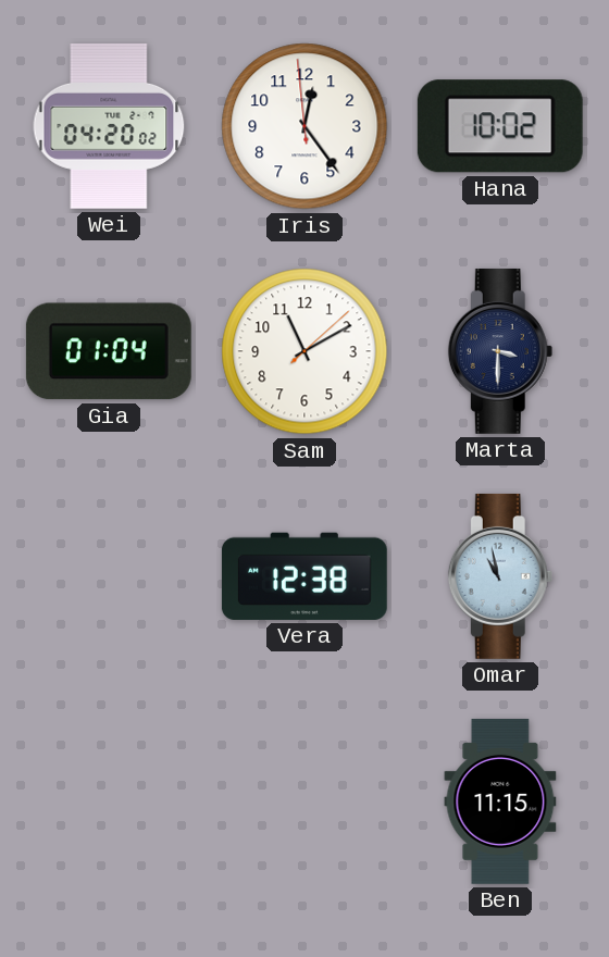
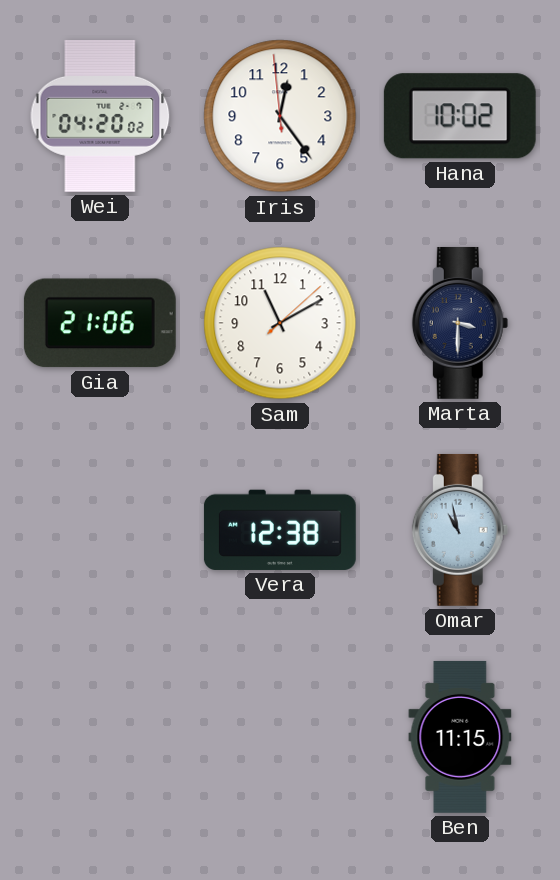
Gia: 01:04 -> 21:06
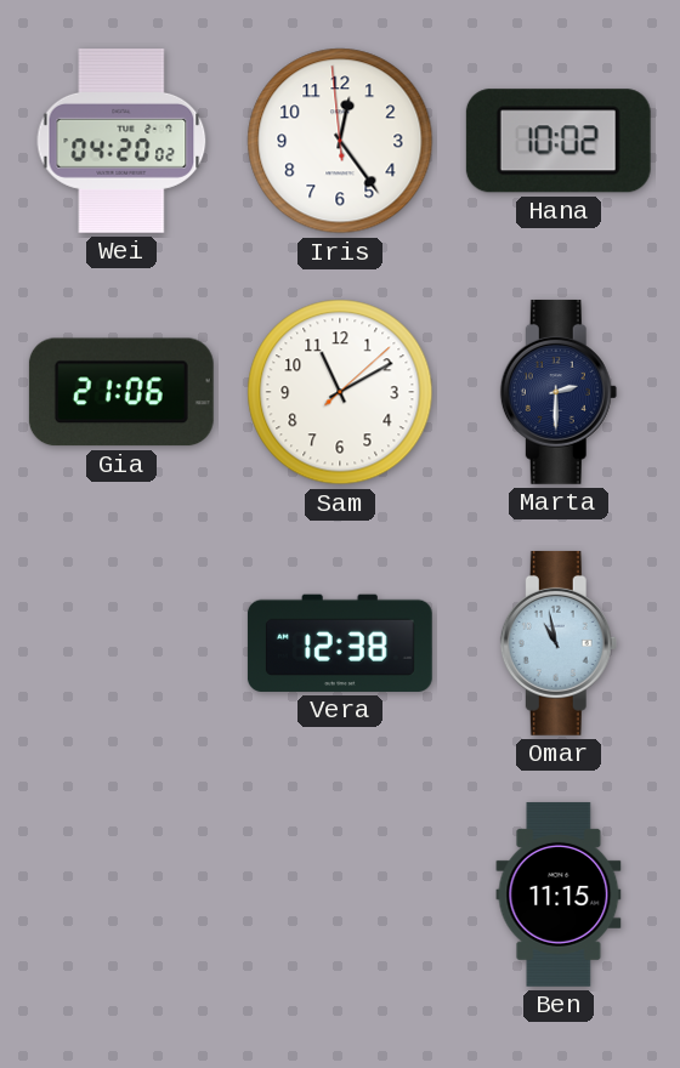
Marta: 3:30 -> 2:30
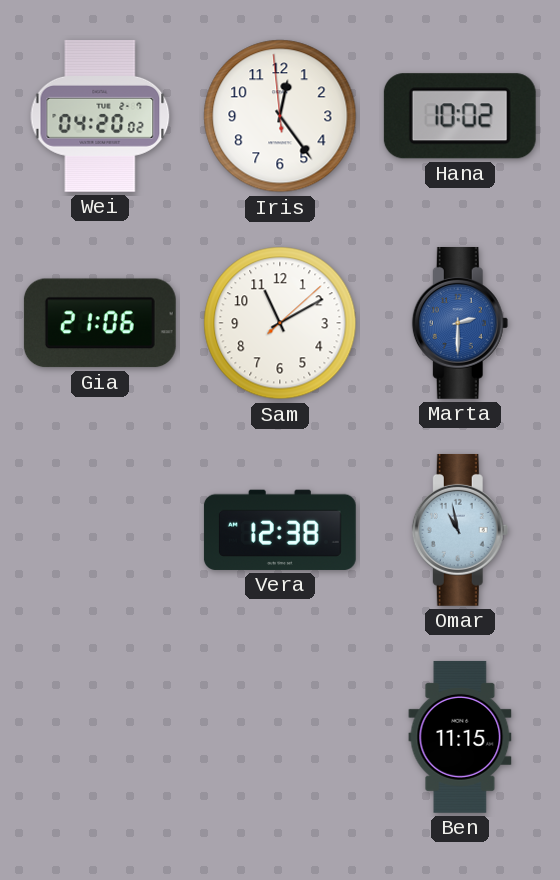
Marta dial: navy -> blue
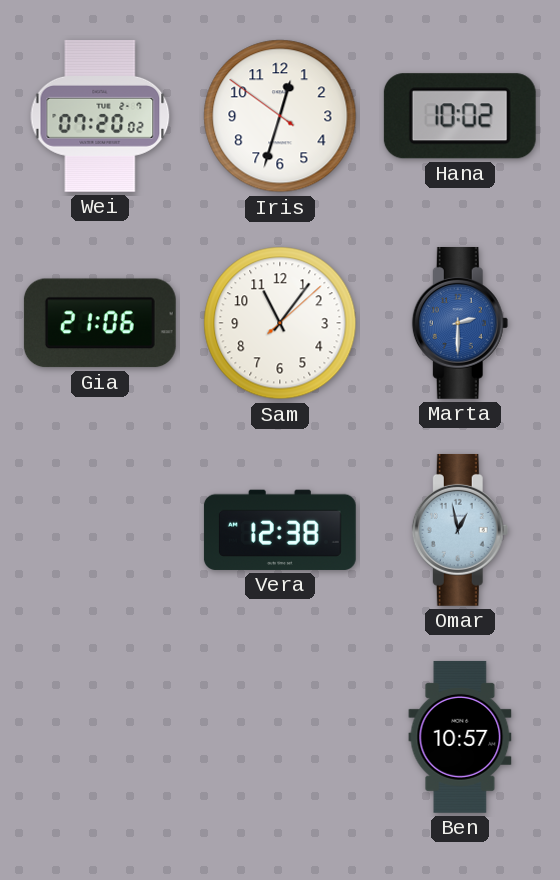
Wei: 04:20 -> 07:20
Iris: 12:23 -> 12:32
Sam: 11:10 -> 11:06
Omar: 10:58 -> 12:58
Ben: 11:15 -> 10:57
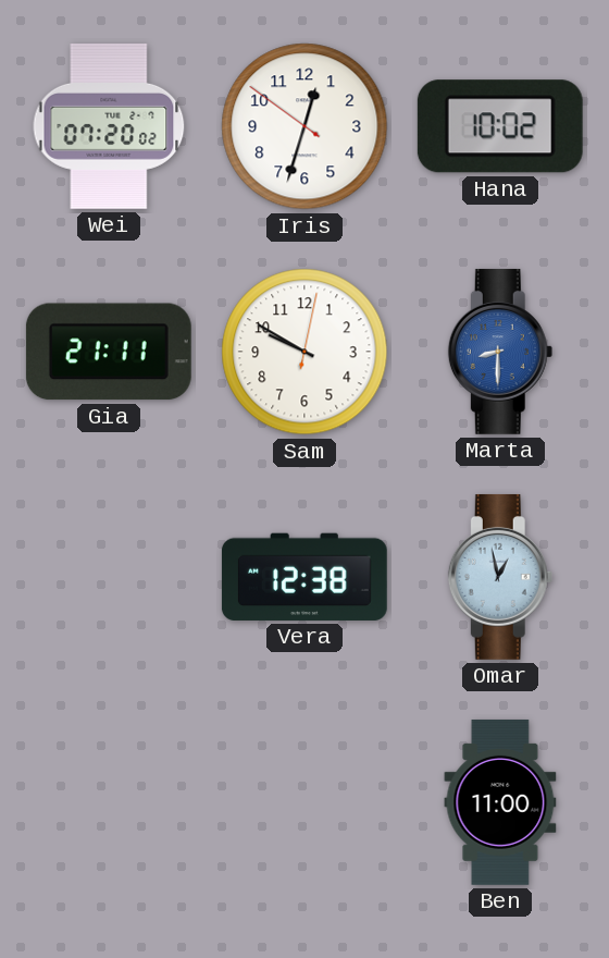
Gia: 21:06 -> 21:11
Sam: 11:06 -> 9:50
Marta: 2:30 -> 8:30
Ben: 10:57 -> 11:00
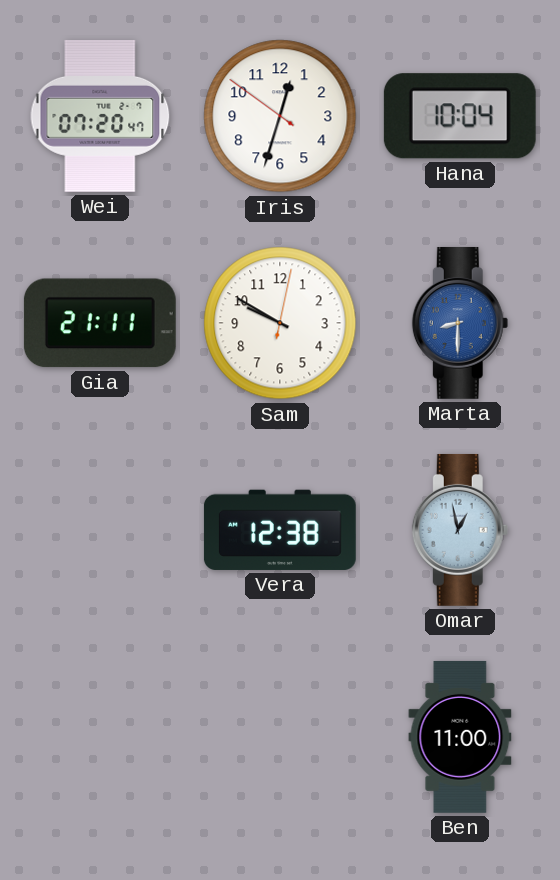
Wei: 07:20:02 -> 07:20:47
Hana: 10:02 -> 10:04
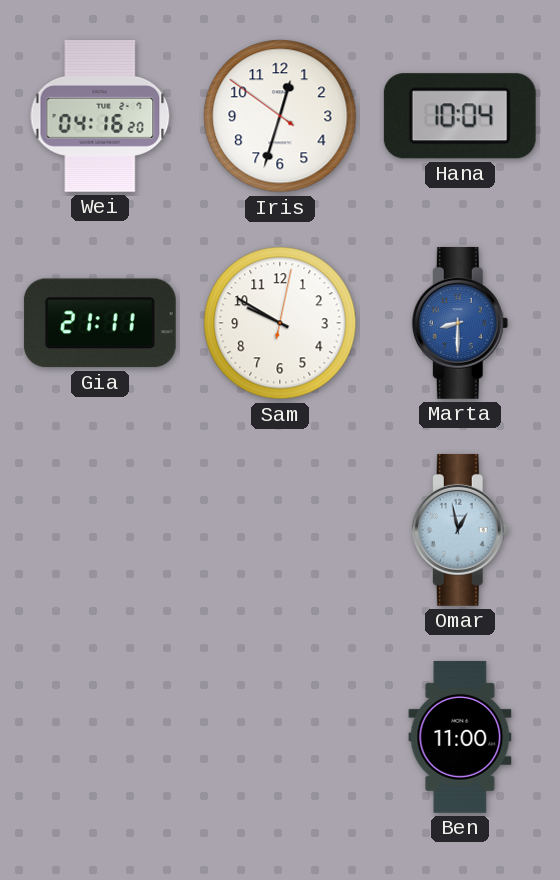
Wei: 07:20 -> 04:16
Vera: 12:38 -> none
